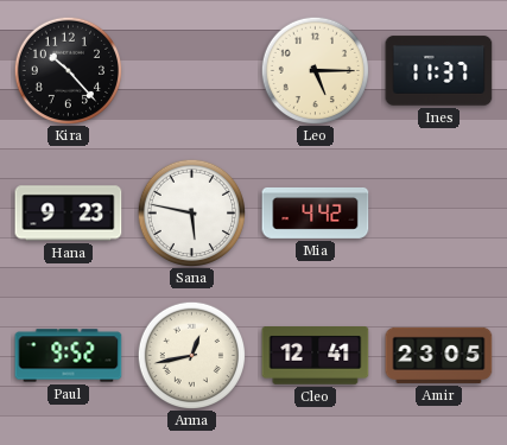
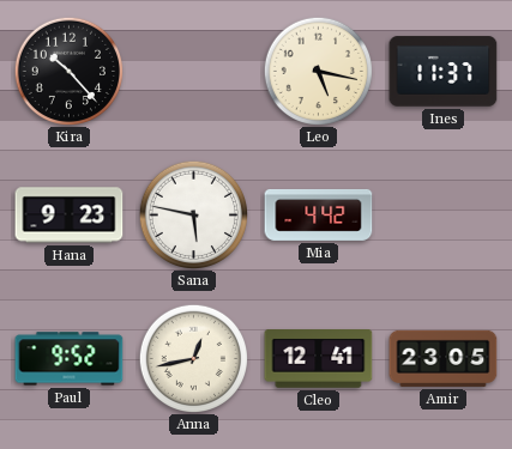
Leo: 5:15 -> 5:17
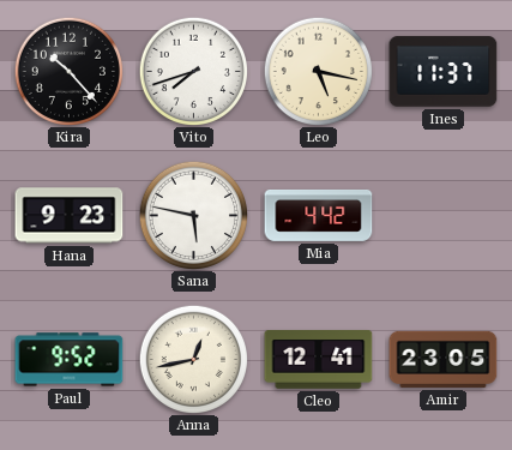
Vito: none -> 7:42
